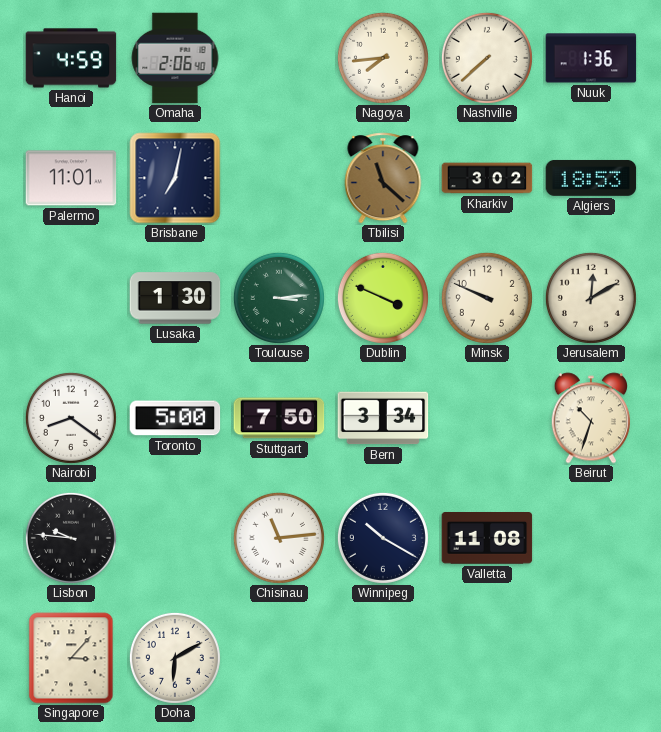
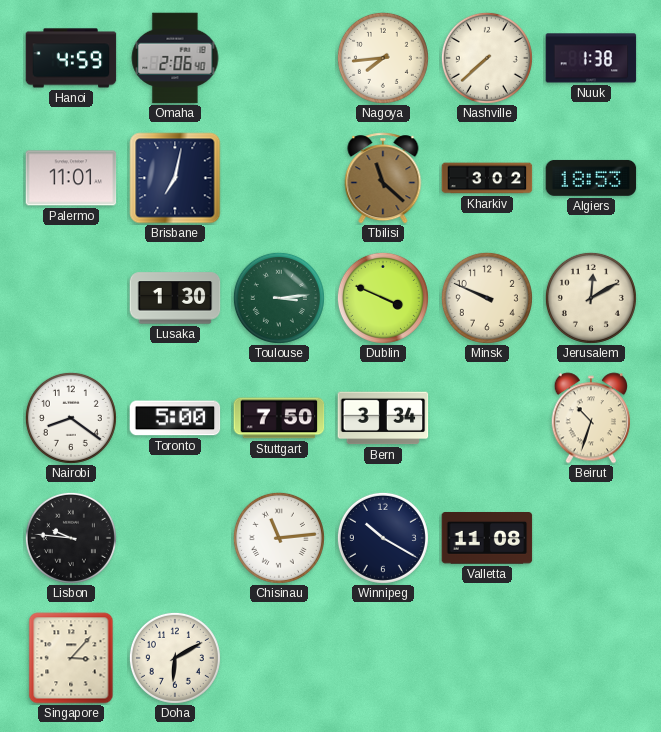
Nuuk: 1:36 -> 1:38
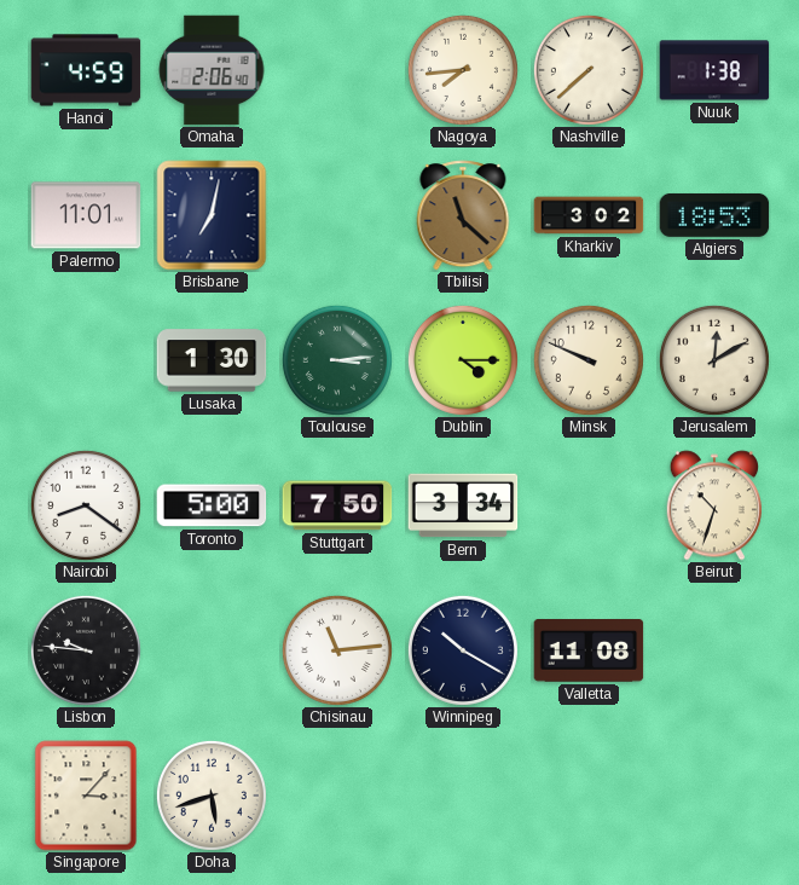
Dublin: 3:49 -> 4:15
Doha: 6:10 -> 5:42
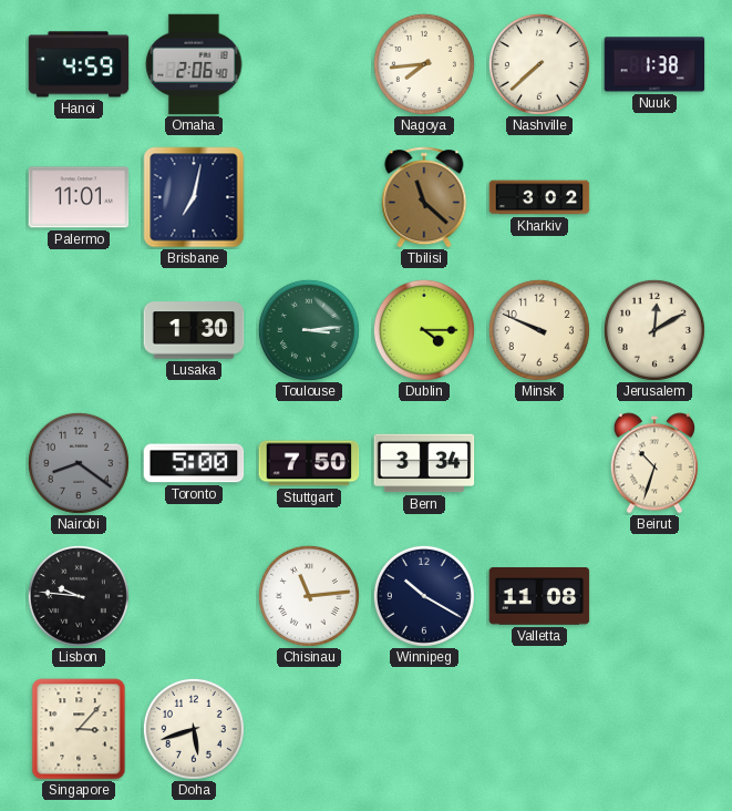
Algiers: 18:53 -> none
Nairobi dial: white -> grey
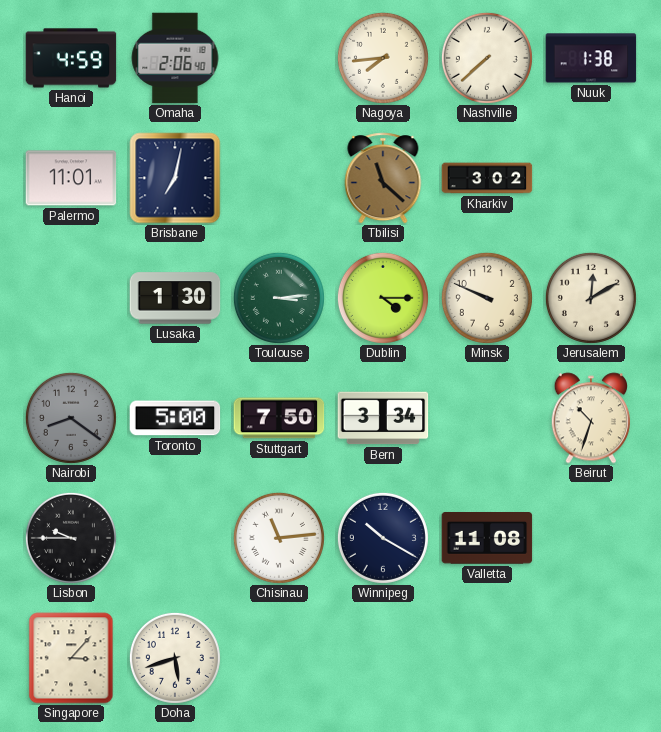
Lisbon: 9:46 -> 9:45
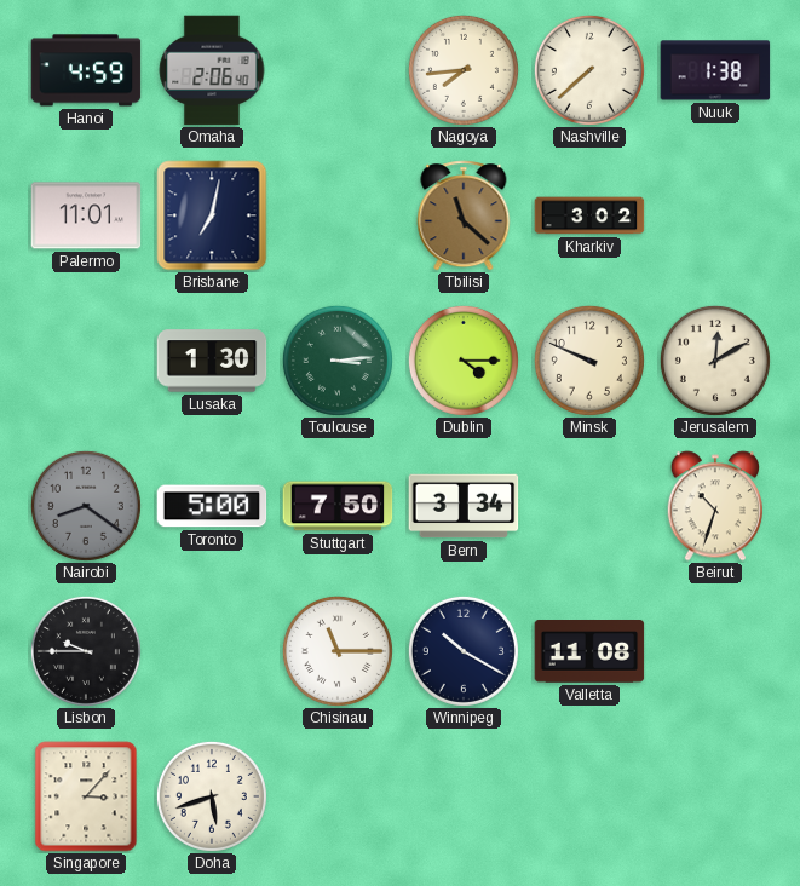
Chisinau: 11:14 -> 11:15
